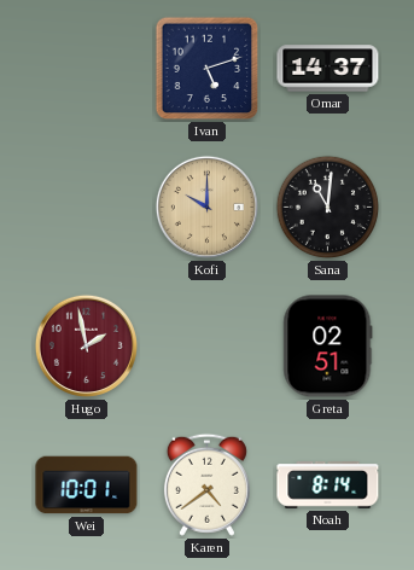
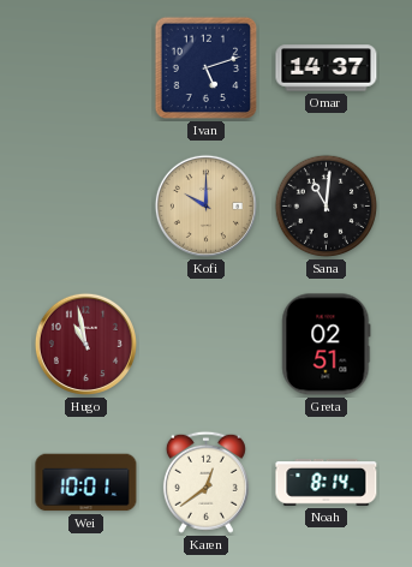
Hugo: 1:58 -> 10:58
Karen: 4:39 -> 12:39
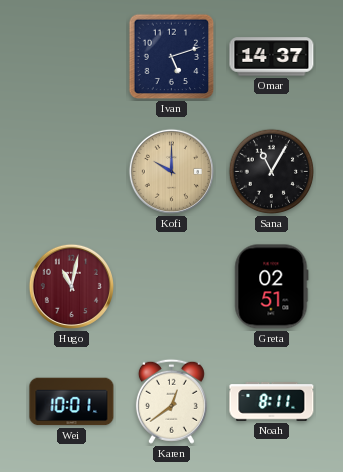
Sana: 11:01 -> 11:05
Hugo: 10:58 -> 11:02
Noah: 8:14 -> 8:11
